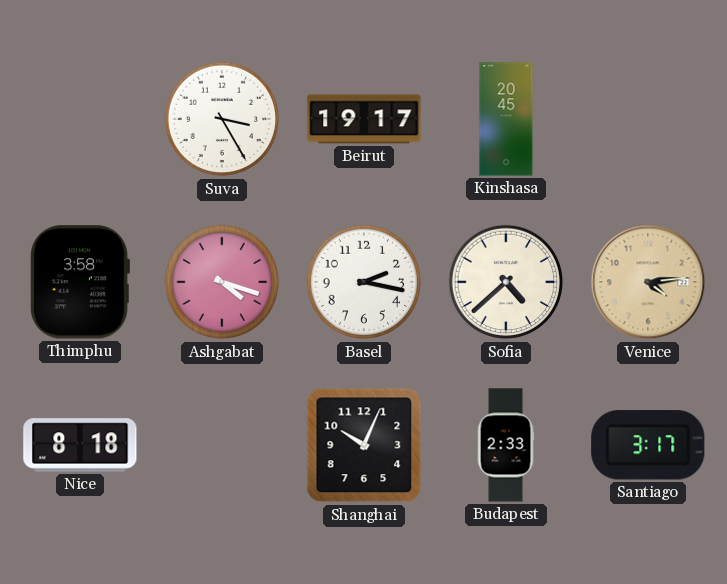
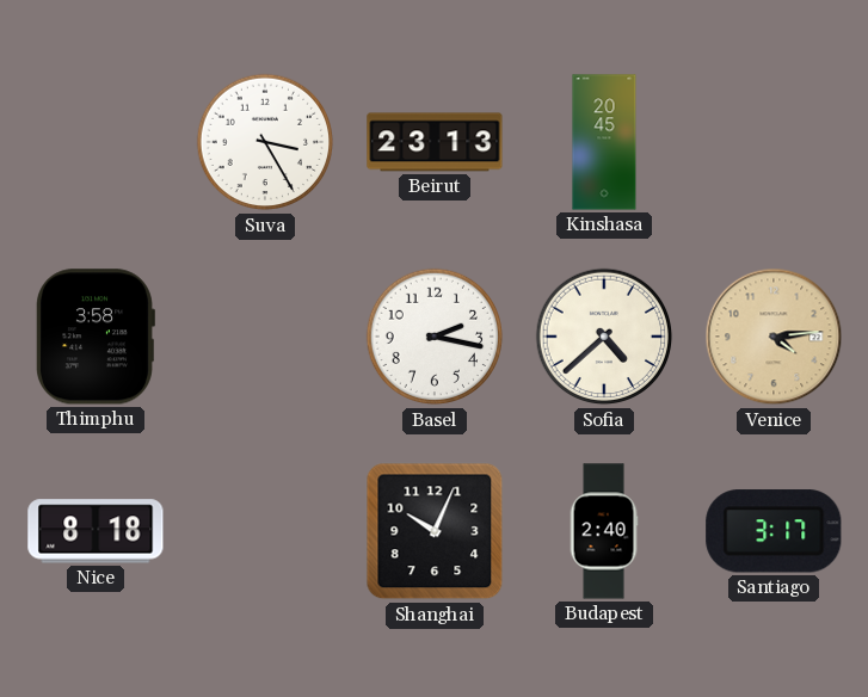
Beirut: 19:17 -> 23:13
Ashgabat: 4:18 -> none
Budapest: 2:33 -> 2:40
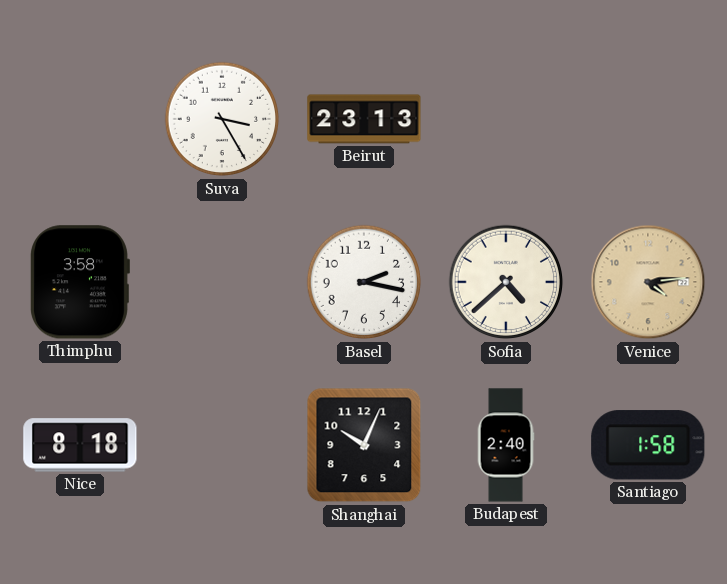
Kinshasa: 20:45 -> none
Santiago: 3:17 -> 1:58
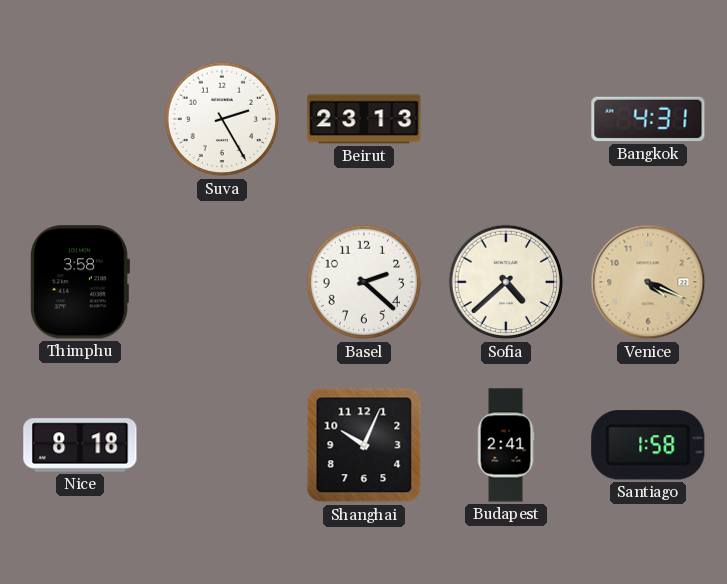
Suva: 3:25 -> 2:25
Bangkok: none -> 4:31
Basel: 2:17 -> 2:22
Venice: 4:14 -> 4:19
Budapest: 2:40 -> 2:41
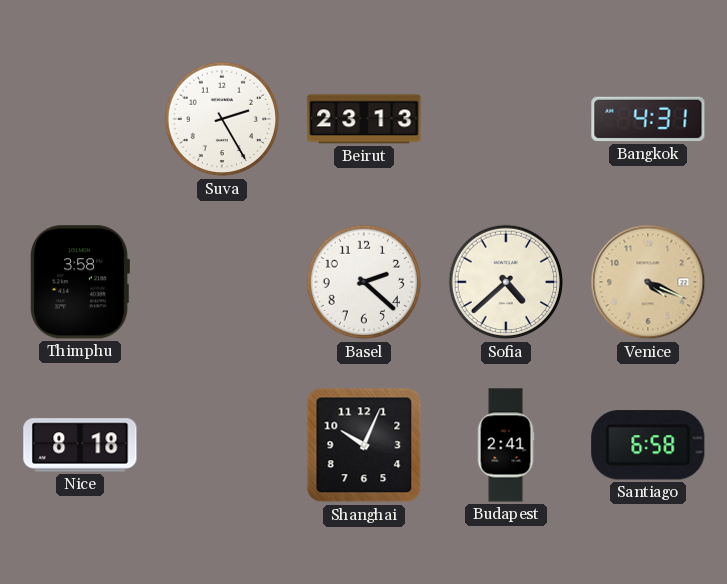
Santiago: 1:58 -> 6:58
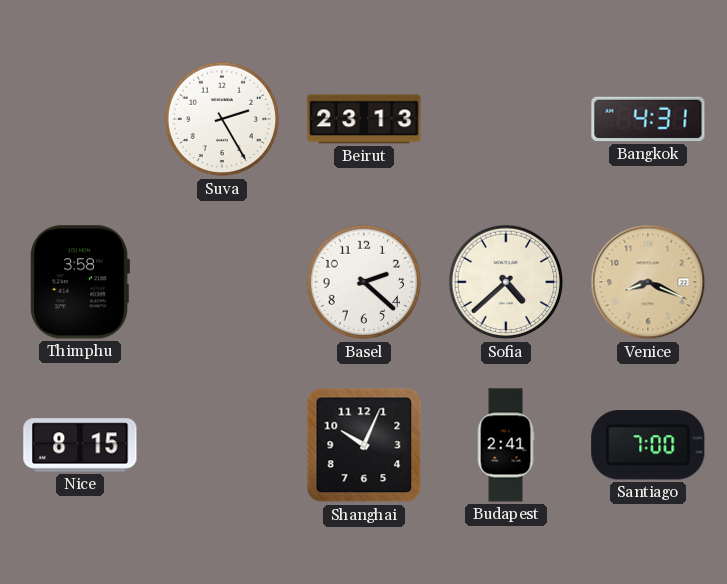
Venice: 4:19 -> 8:19
Nice: 8:18 -> 8:15
Santiago: 6:58 -> 7:00
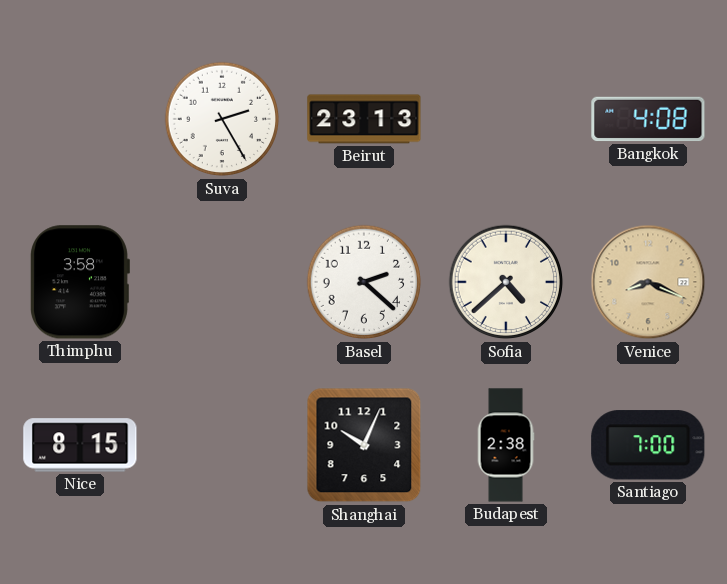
Bangkok: 4:31 -> 4:08
Budapest: 2:41 -> 2:38
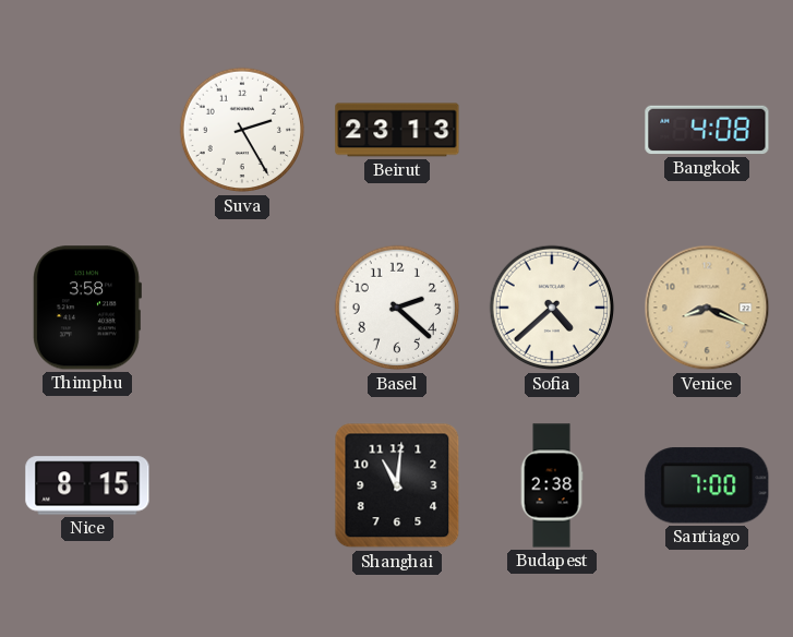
Shanghai: 10:04 -> 11:01
